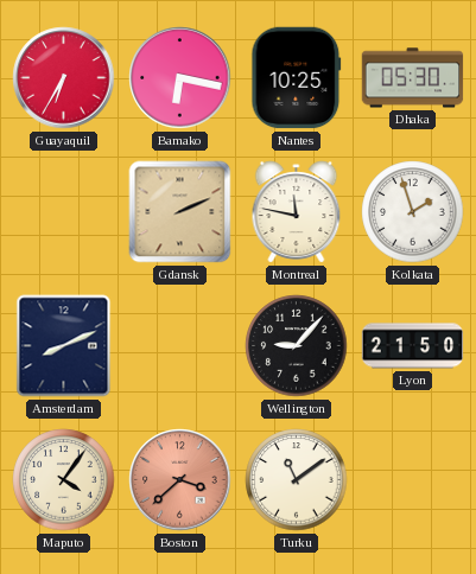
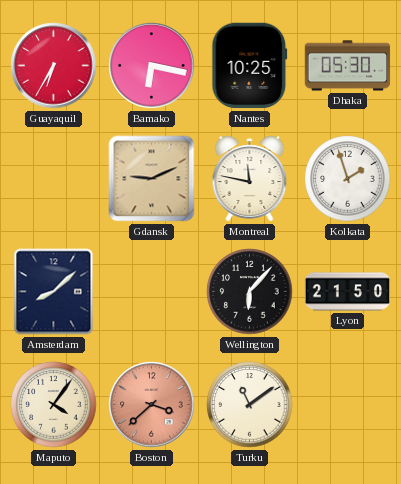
Gdansk: 2:11 -> 9:11
Amsterdam: 8:11 -> 8:08
Wellington: 9:07 -> 6:07
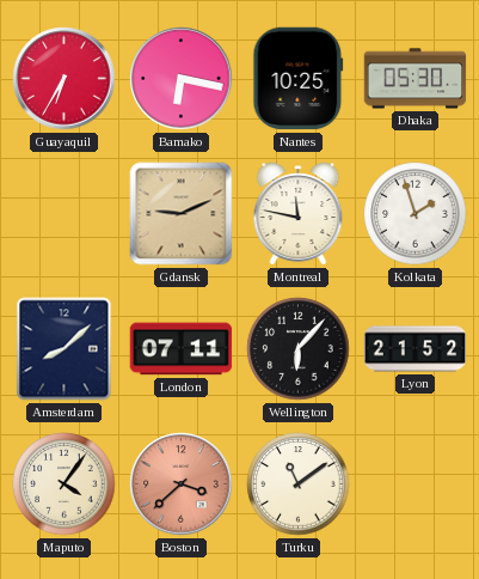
London: none -> 07:11
Lyon: 21:50 -> 21:52
